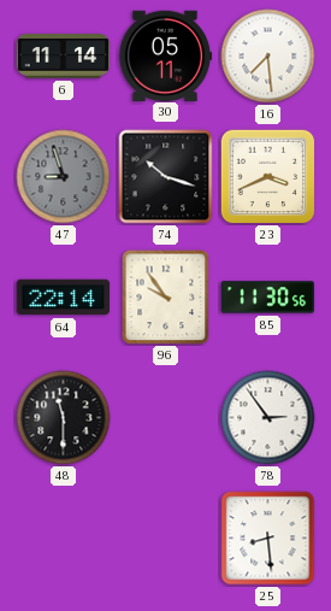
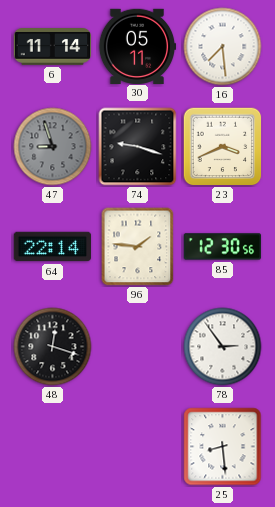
74: 10:18 -> 9:18
96: 9:54 -> 1:46
85: 11:30 -> 12:30
48: 11:30 -> 12:18
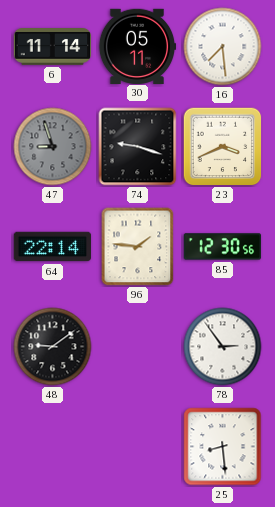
48: 12:18 -> 9:09
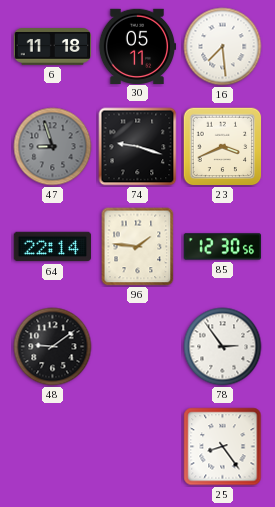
6: 11:14 -> 11:18
25: 8:29 -> 8:24
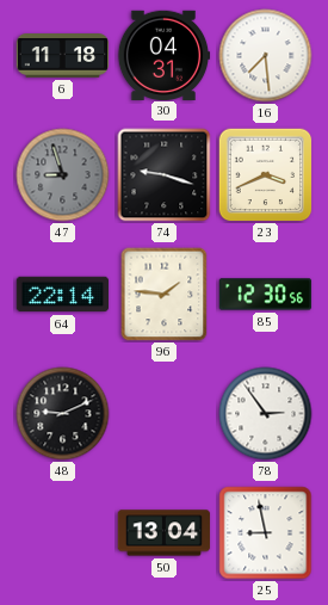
30: 05:11 -> 04:31
48: 9:09 -> 9:11
50: none -> 13:04
25: 8:24 -> 8:58
